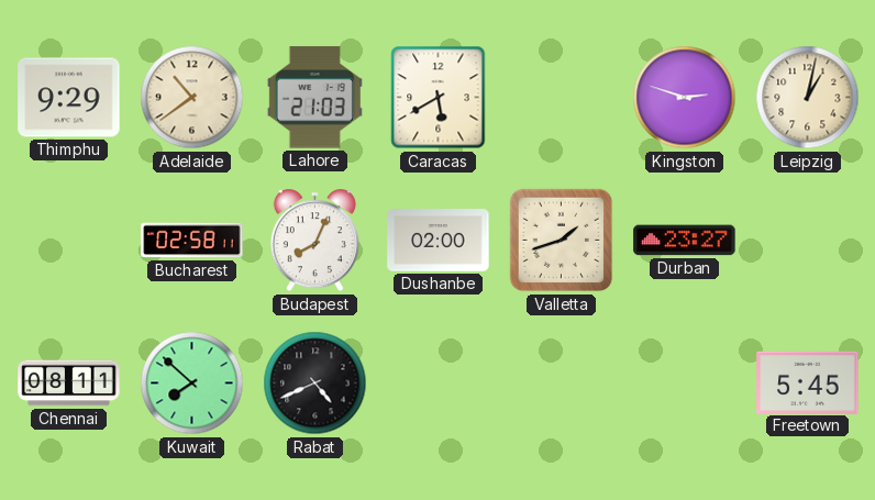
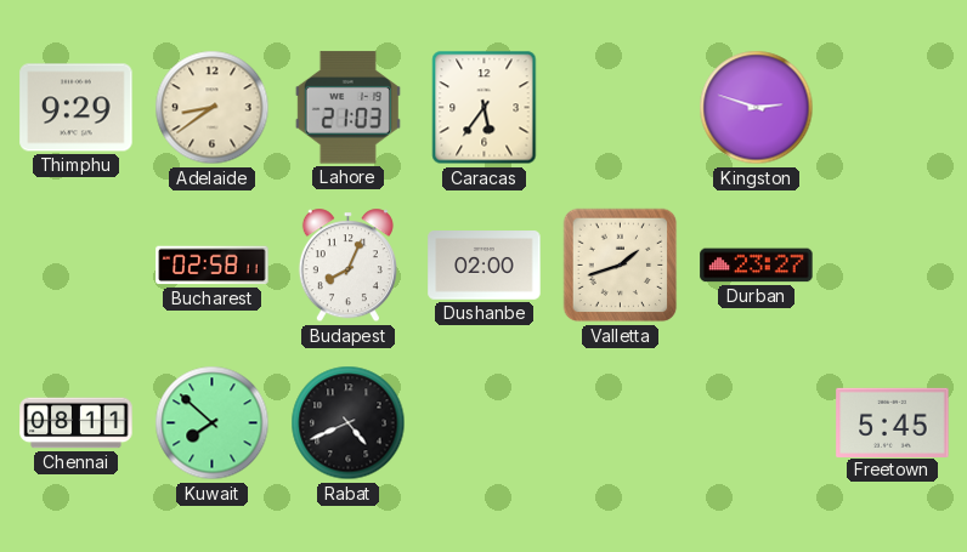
Adelaide: 10:39 -> 8:39
Caracas: 5:40 -> 5:36
Leipzig: 1:02 -> none
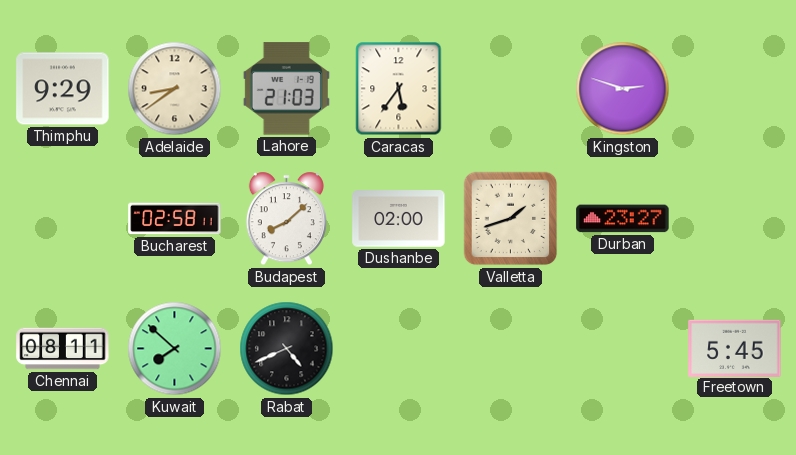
Budapest: 8:04 -> 8:08
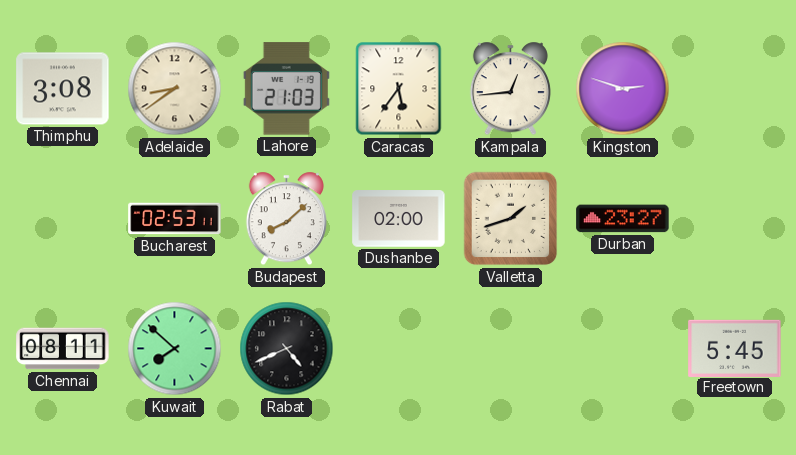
Thimphu: 9:29 -> 3:08
Kampala: none -> 12:44
Bucharest: 02:58 -> 02:53
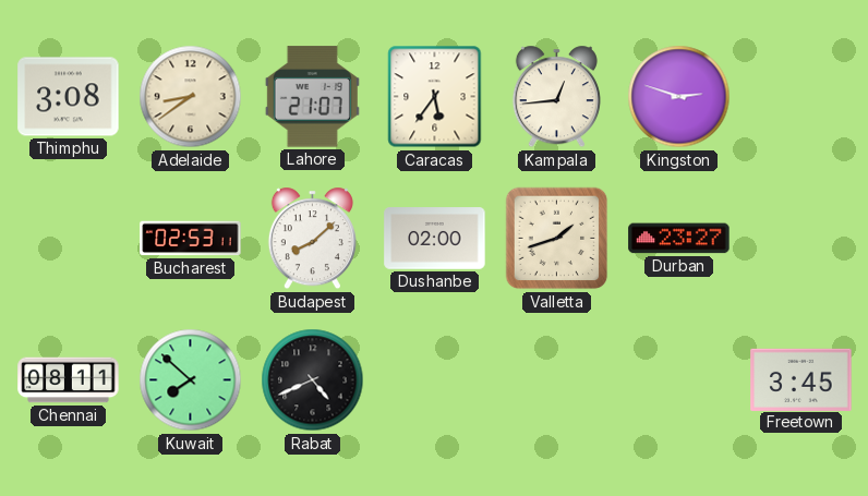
Lahore: 21:03 -> 21:07
Freetown: 5:45 -> 3:45
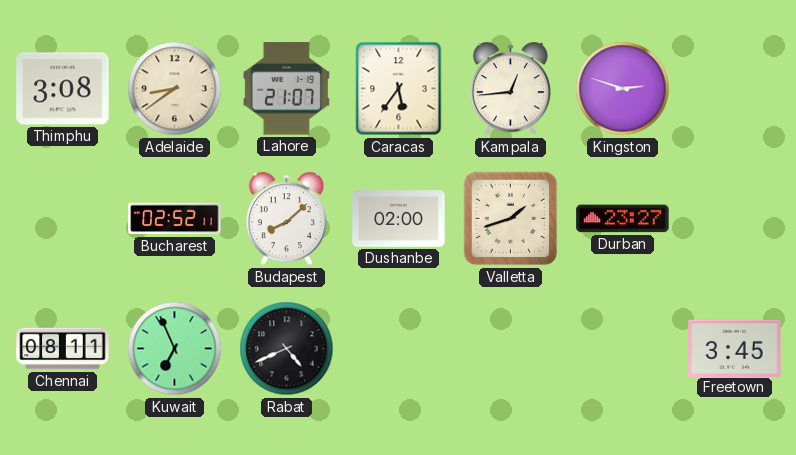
Bucharest: 02:53 -> 02:52
Kuwait: 7:52 -> 6:56
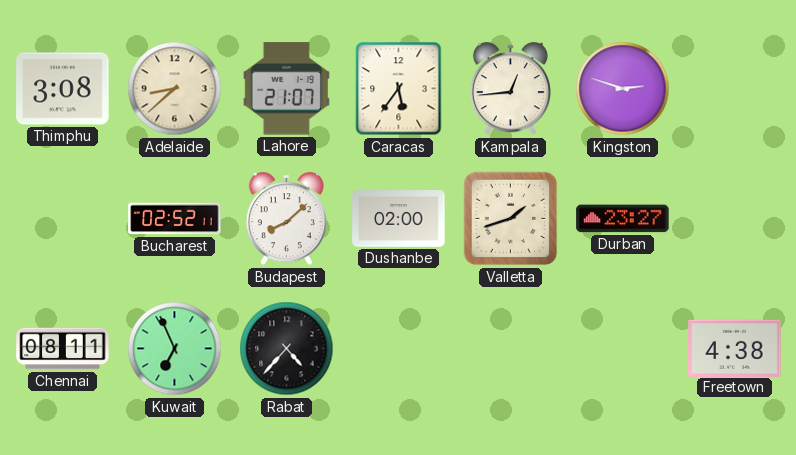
Adelaide: 8:39 -> 8:38
Rabat: 4:41 -> 4:37
Freetown: 3:45 -> 4:38
